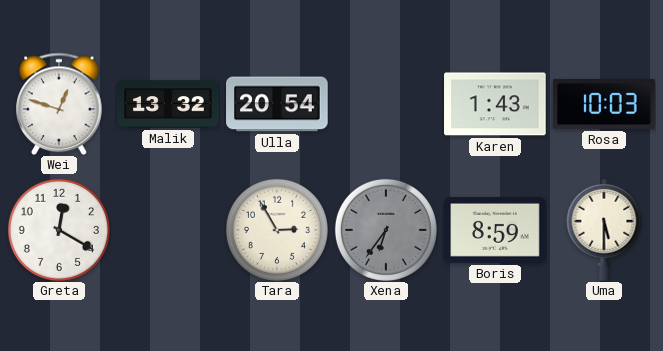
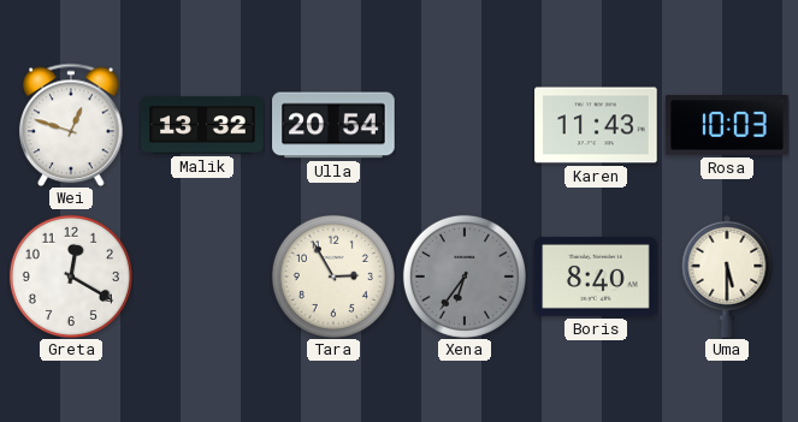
Karen: 1:43 -> 11:43
Boris: 8:59 -> 8:40
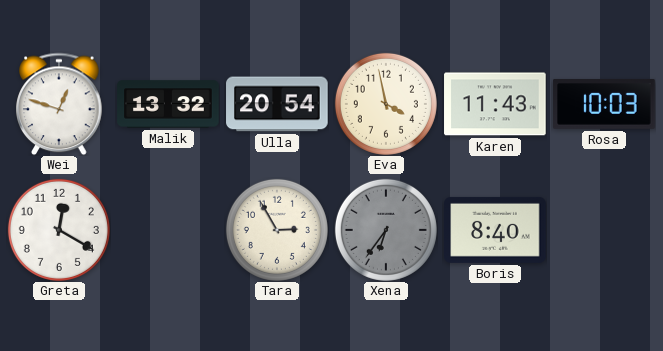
Eva: none -> 3:58
Uma: 5:30 -> none
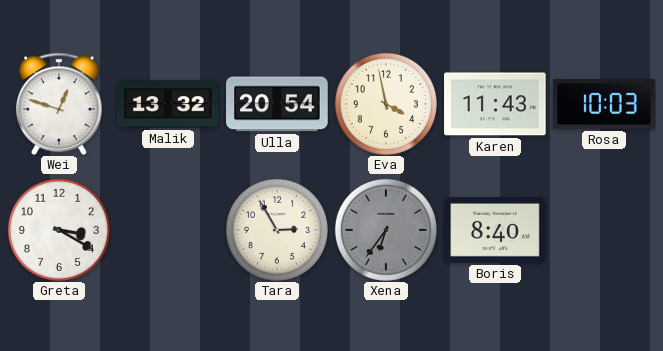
Greta: 12:20 -> 3:20
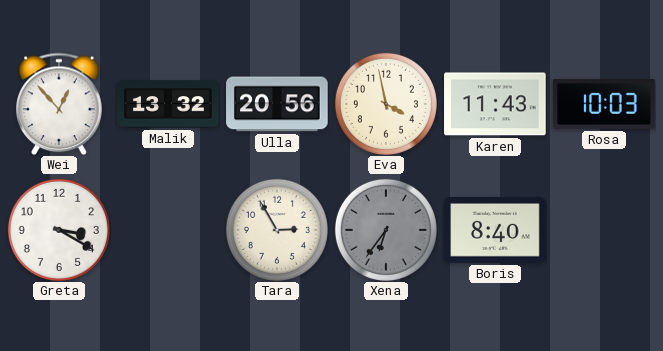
Wei: 12:48 -> 12:53
Ulla: 20:54 -> 20:56
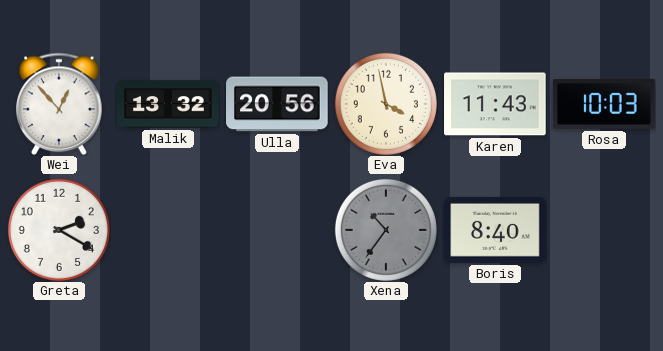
Greta: 3:20 -> 2:20
Tara: 2:55 -> none
Xena: 6:36 -> 10:36
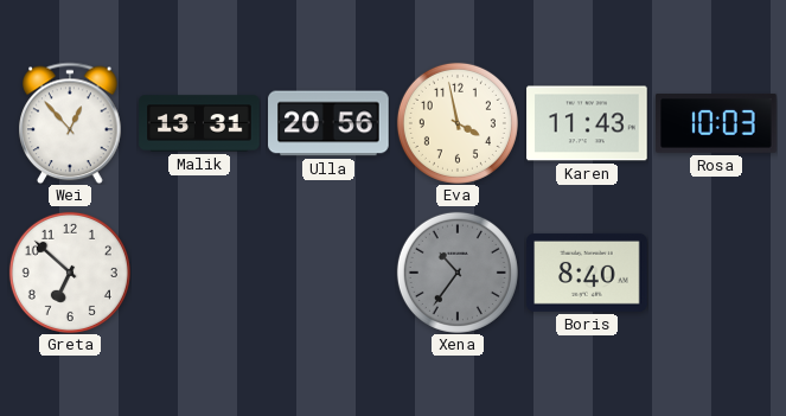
Malik: 13:32 -> 13:31
Greta: 2:20 -> 6:52
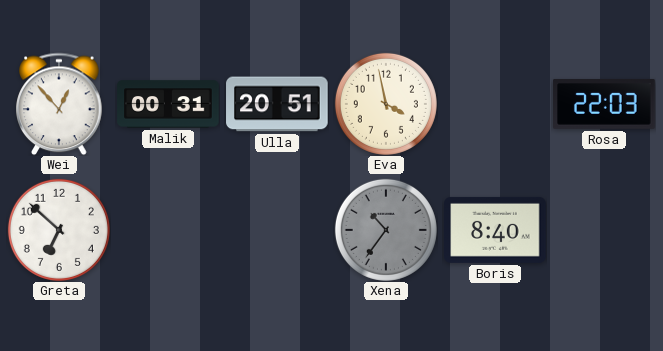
Malik: 13:31 -> 00:31
Ulla: 20:56 -> 20:51
Karen: 11:43 -> none
Rosa: 10:03 -> 22:03
